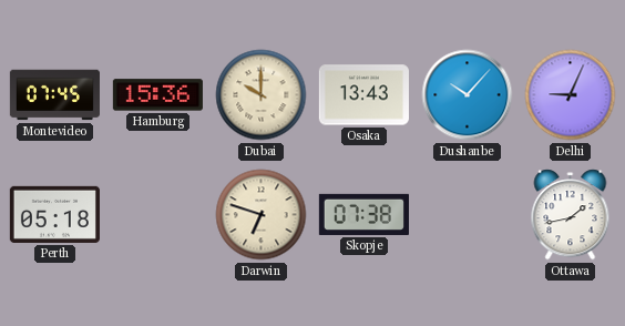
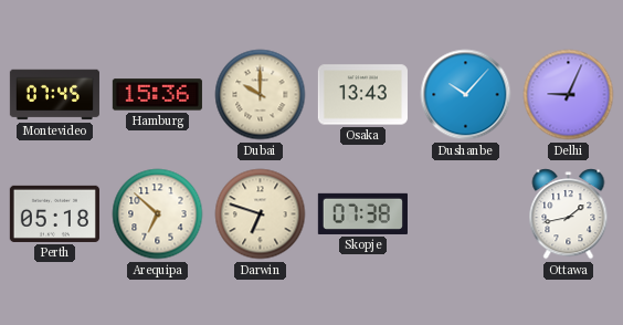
Arequipa: none -> 6:52
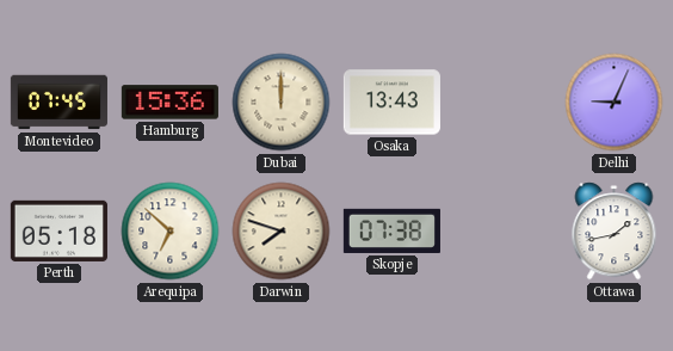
Dubai: 10:00 -> 12:00
Dushanbe: 10:07 -> none
Darwin: 6:48 -> 7:48
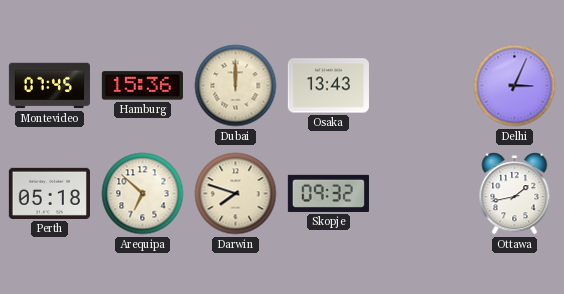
Delhi: 9:04 -> 3:04
Skopje: 07:38 -> 09:32
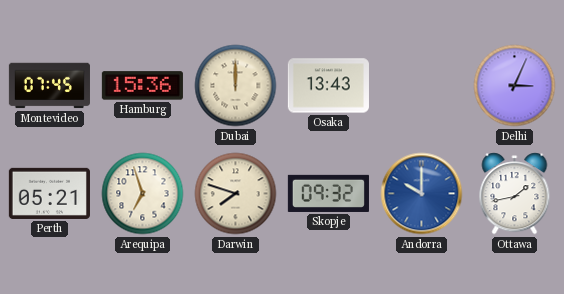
Perth: 05:18 -> 05:21
Arequipa: 6:52 -> 6:57
Andorra: none -> 10:00
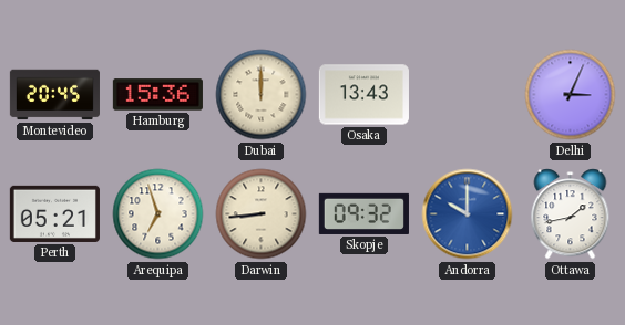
Montevideo: 07:45 -> 20:45
Darwin: 7:48 -> 8:44
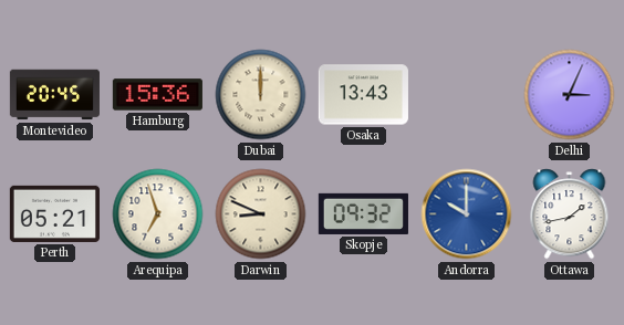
Darwin: 8:44 -> 8:49
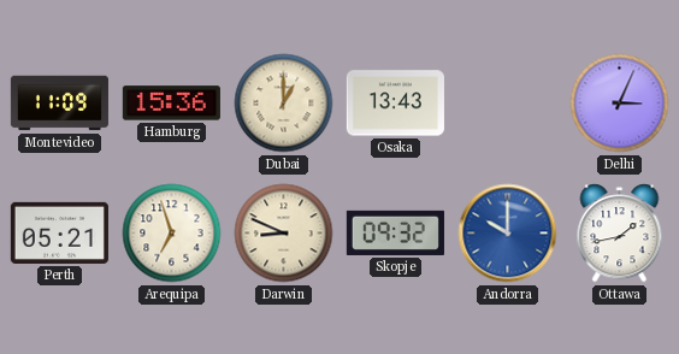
Montevideo: 20:45 -> 11:09
Dubai: 12:00 -> 1:00
